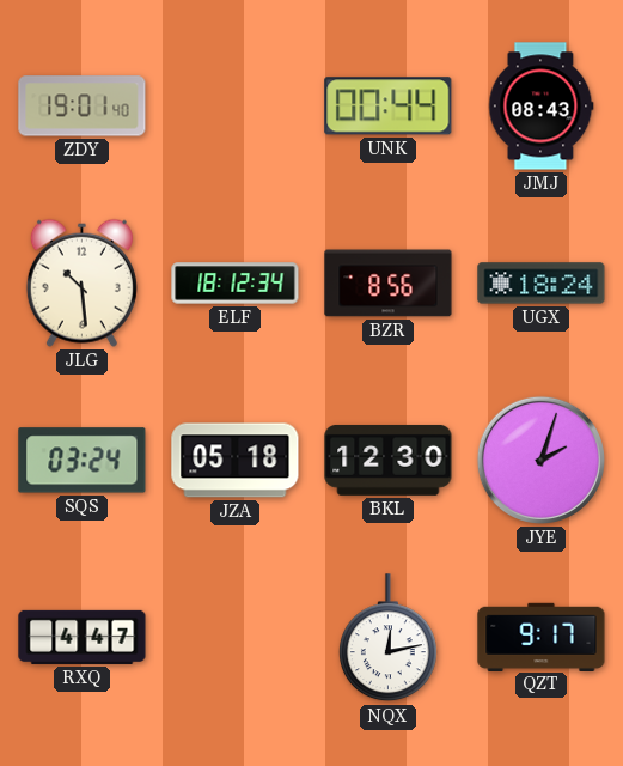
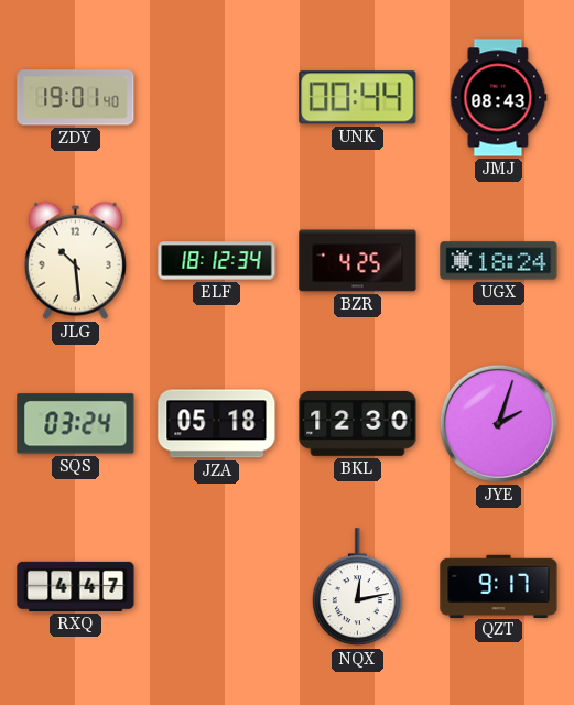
BZR: 8:56 -> 4:25
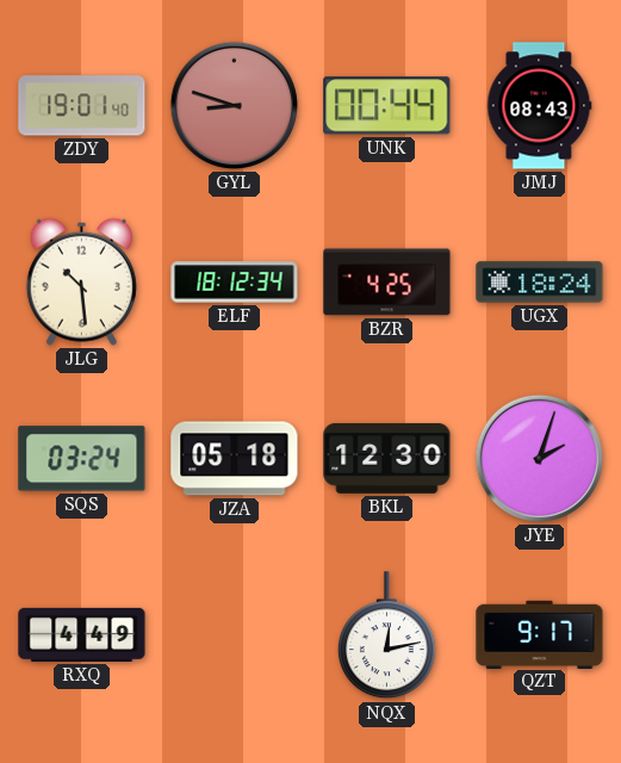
GYL: none -> 8:48
RXQ: 4:47 -> 4:49
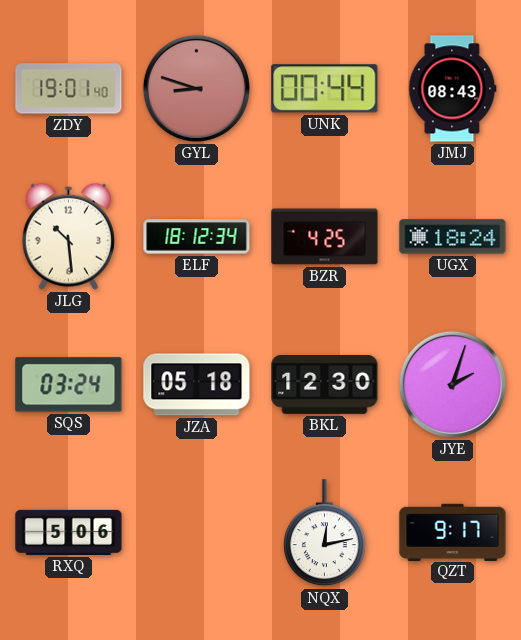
RXQ: 4:49 -> 5:06
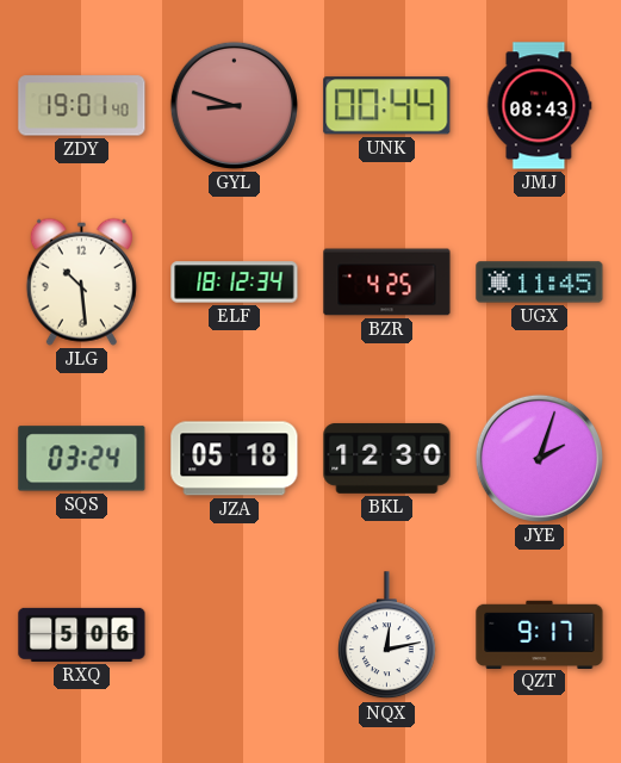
UGX: 18:24 -> 11:45
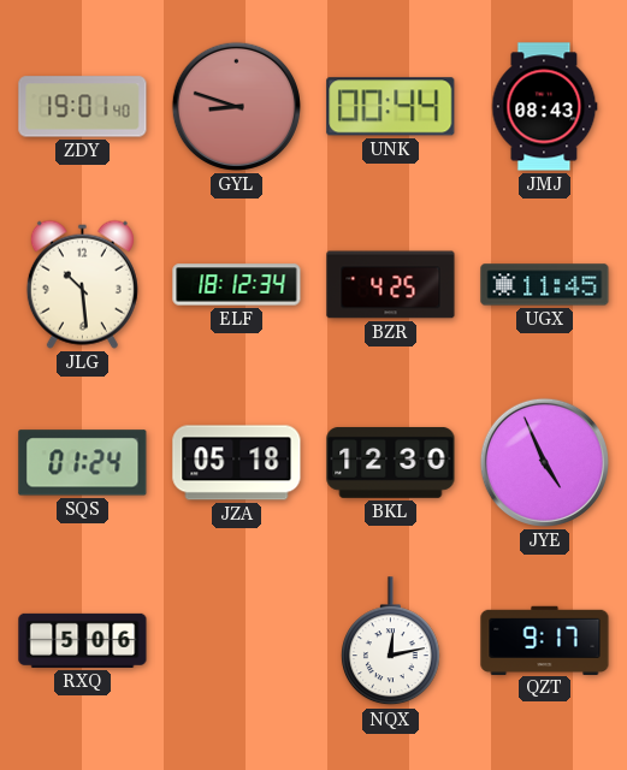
SQS: 03:24 -> 01:24
JYE: 2:03 -> 4:56
